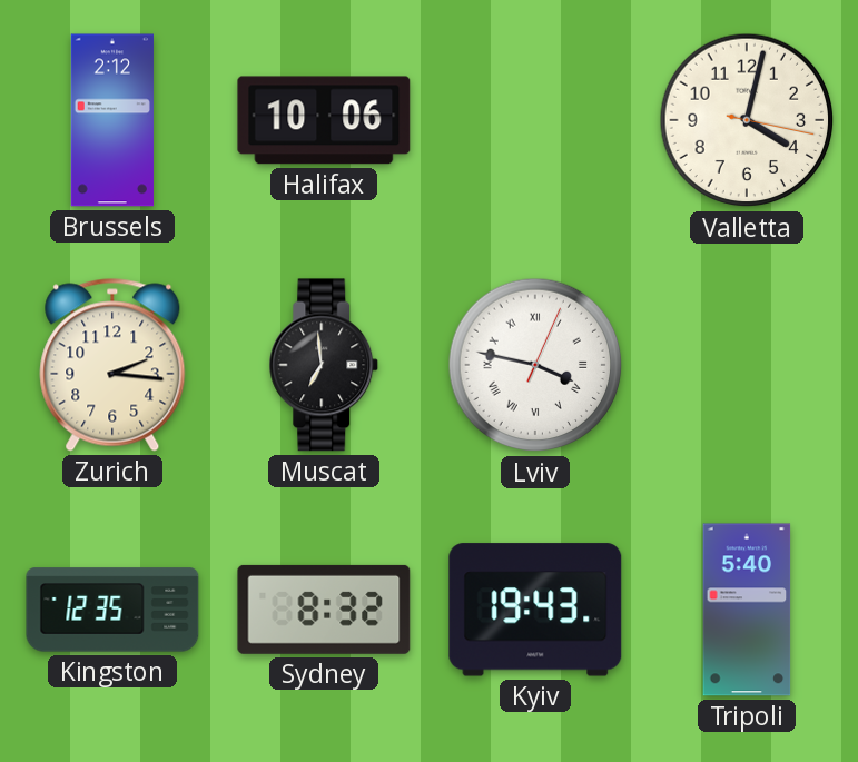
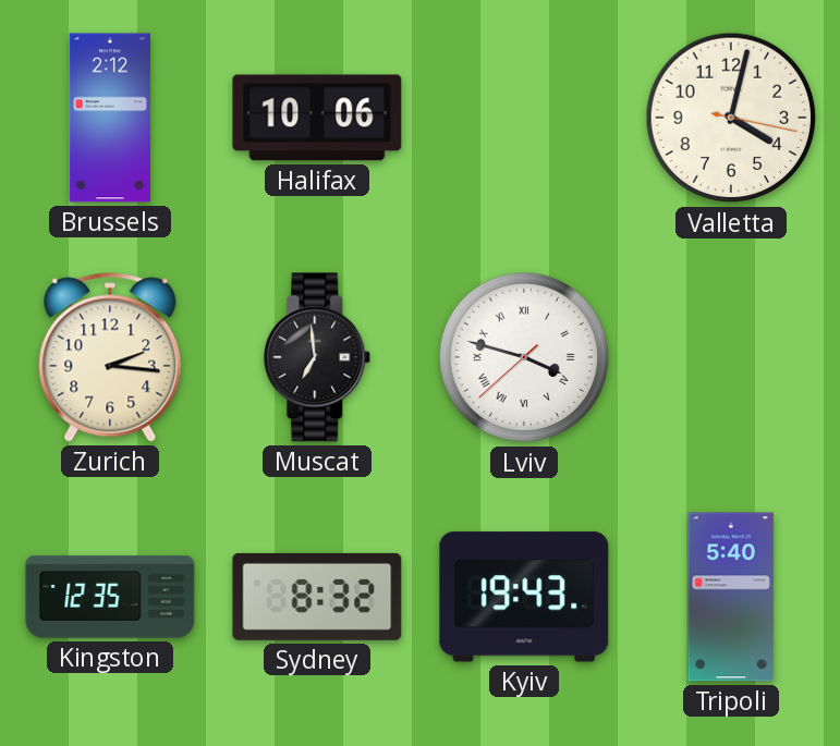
Lviv: 3:47:04 -> 3:47:38
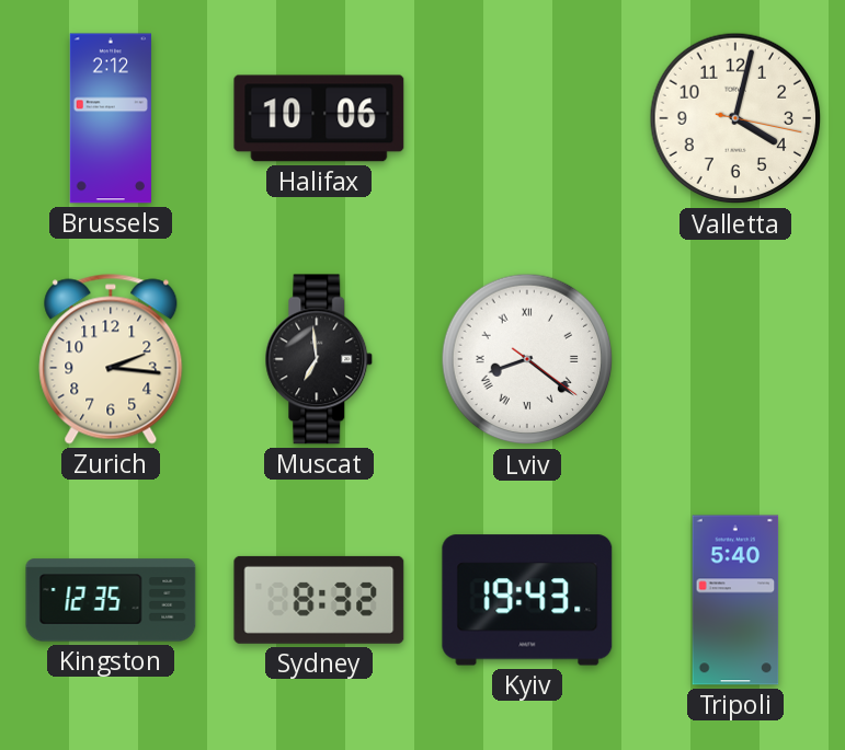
Lviv: 3:47 -> 8:21
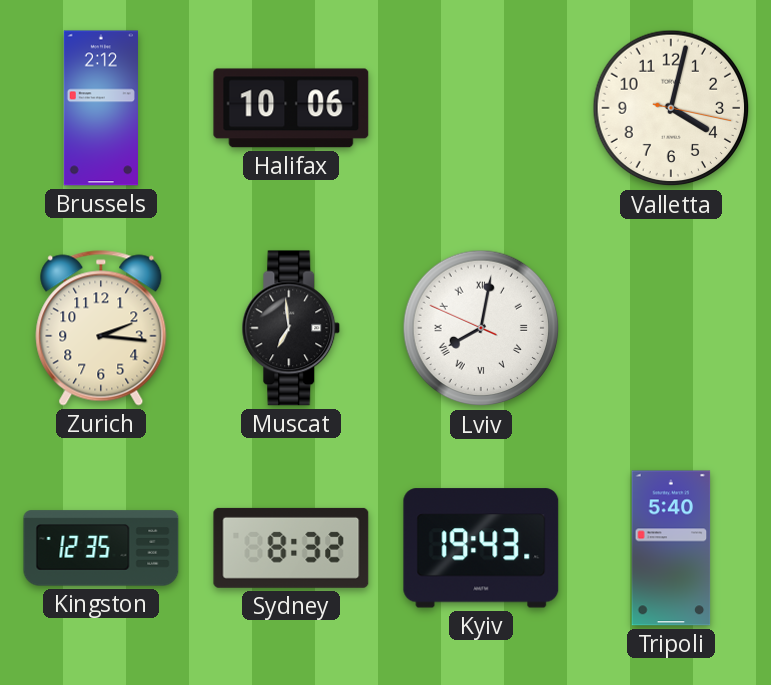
Lviv: 8:21 -> 8:01
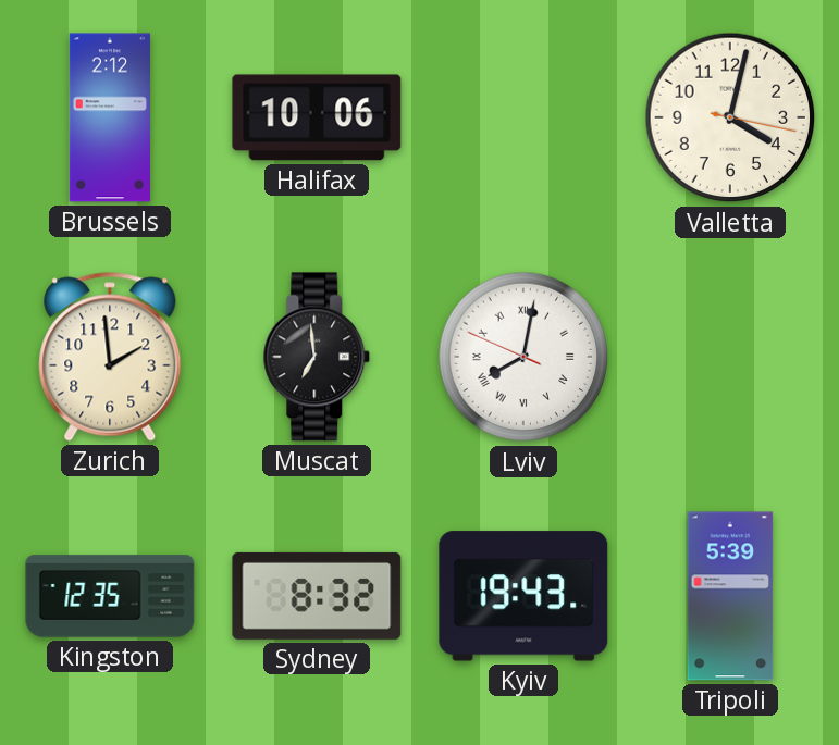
Zurich: 2:16 -> 1:59
Tripoli: 5:40 -> 5:39
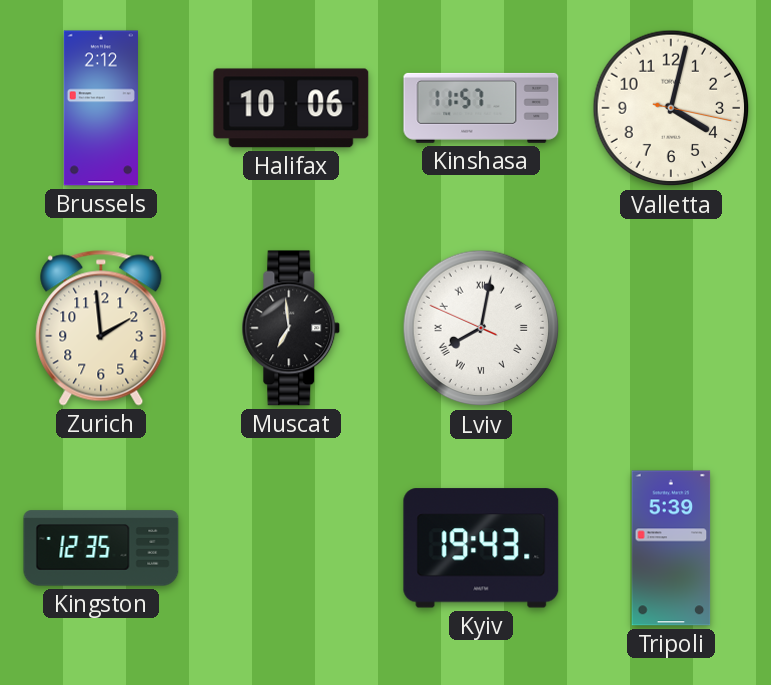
Kinshasa: none -> 11:57
Sydney: 8:32 -> none
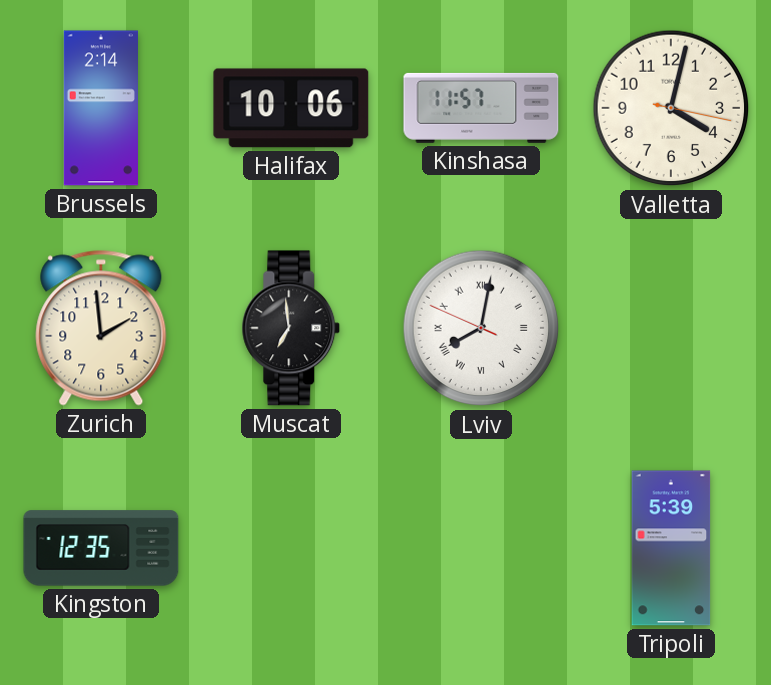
Brussels: 2:12 -> 2:14
Kyiv: 19:43 -> none
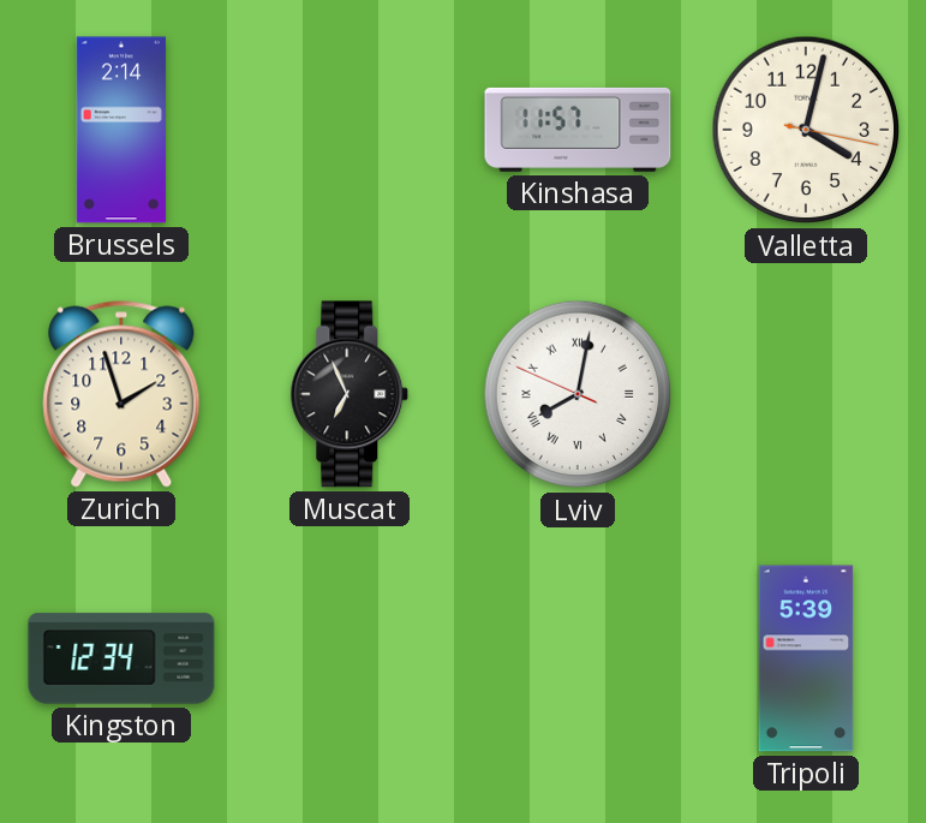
Halifax: 10:06 -> none
Zurich: 1:59 -> 1:57
Muscat: 6:59 -> 6:56
Kingston: 12:35 -> 12:34
